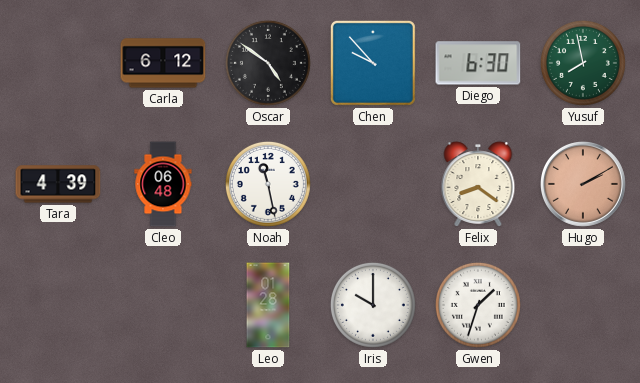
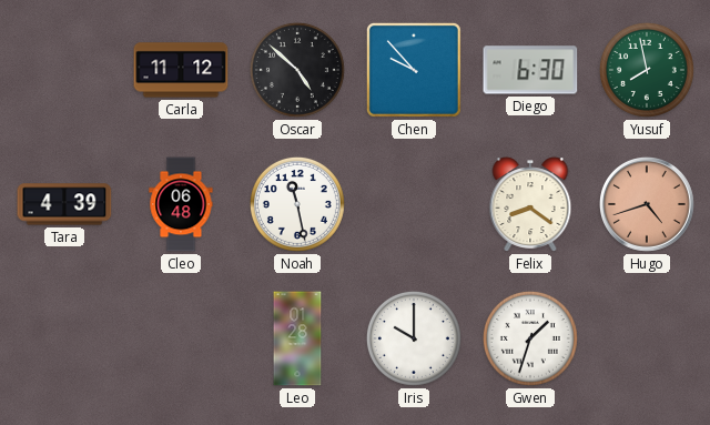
Carla: 6:12 -> 11:12
Oscar: 4:51 -> 4:52
Hugo: 2:10 -> 4:42
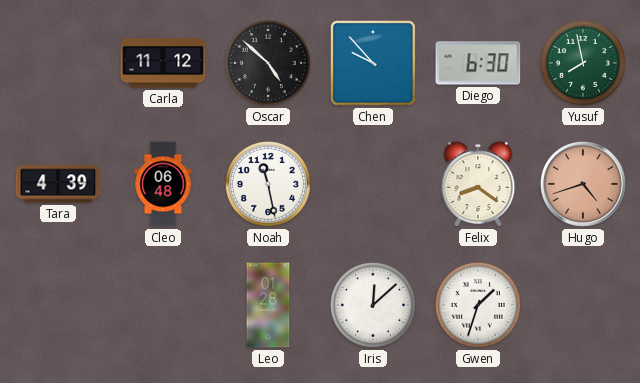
Iris: 10:00 -> 12:08
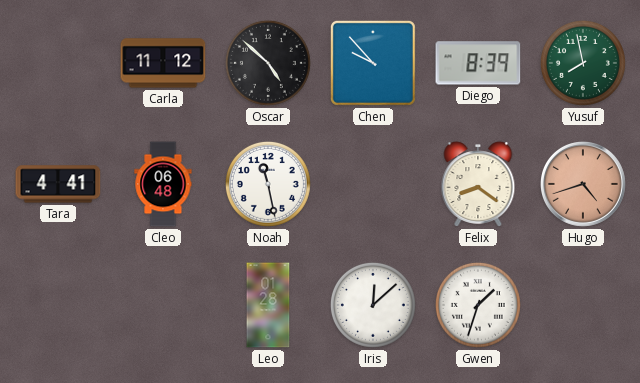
Diego: 6:30 -> 8:39
Tara: 4:39 -> 4:41
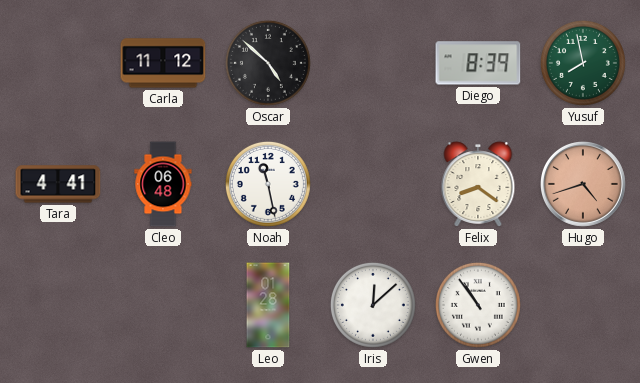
Chen: 9:53 -> none
Gwen: 1:33 -> 10:54
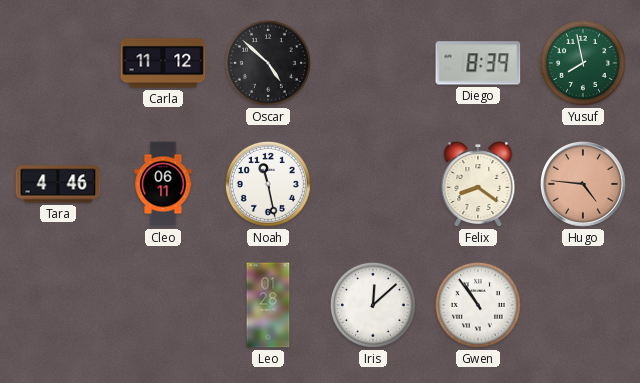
Tara: 4:41 -> 4:46
Cleo: 06:48 -> 06:11
Hugo: 4:42 -> 4:46
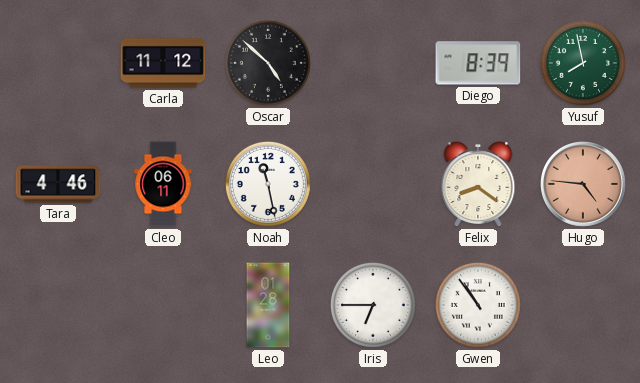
Iris: 12:08 -> 6:45
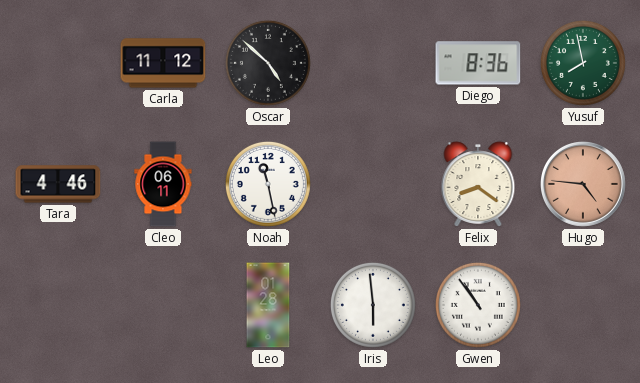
Diego: 8:39 -> 8:36
Iris: 6:45 -> 5:59
